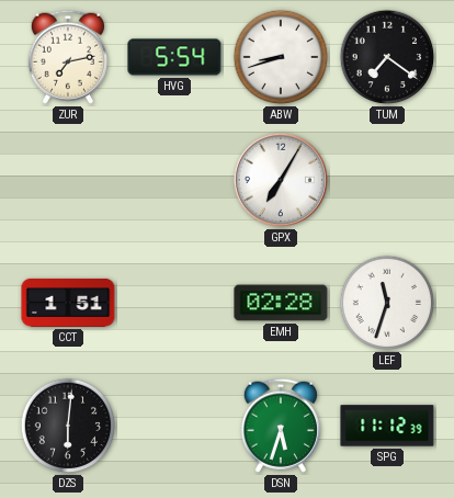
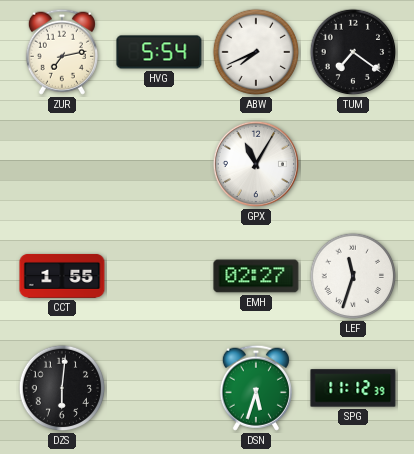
ABW: 8:42 -> 7:41
GPX: 7:05 -> 11:05
CCT: 1:51 -> 1:55
EMH: 02:28 -> 02:27
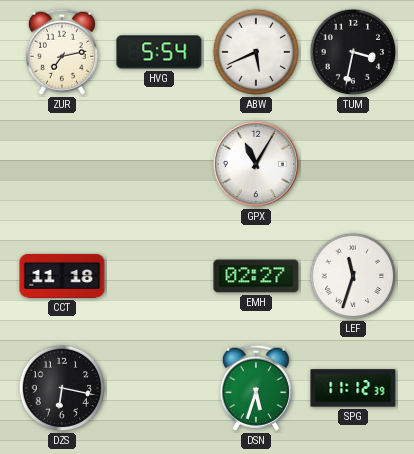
ABW: 7:41 -> 5:41
TUM: 7:21 -> 3:32
CCT: 1:55 -> 11:18
DZS: 6:01 -> 6:17
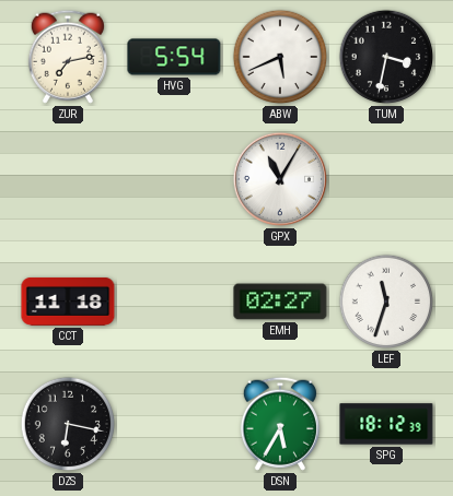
DSN: 5:33 -> 5:35
SPG: 11:12 -> 18:12
